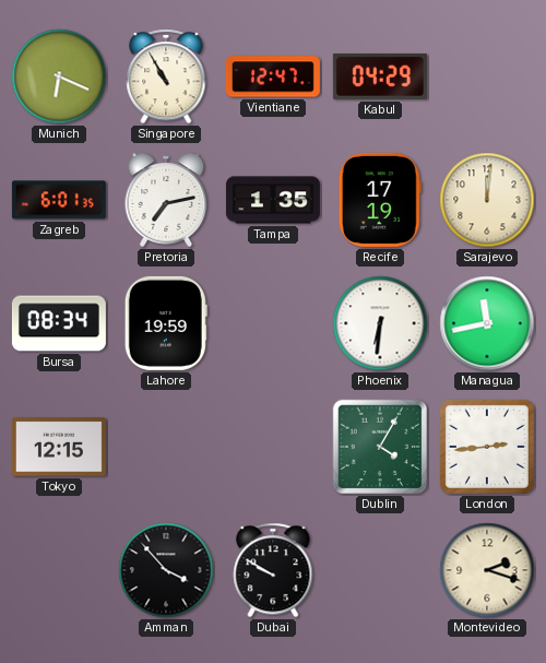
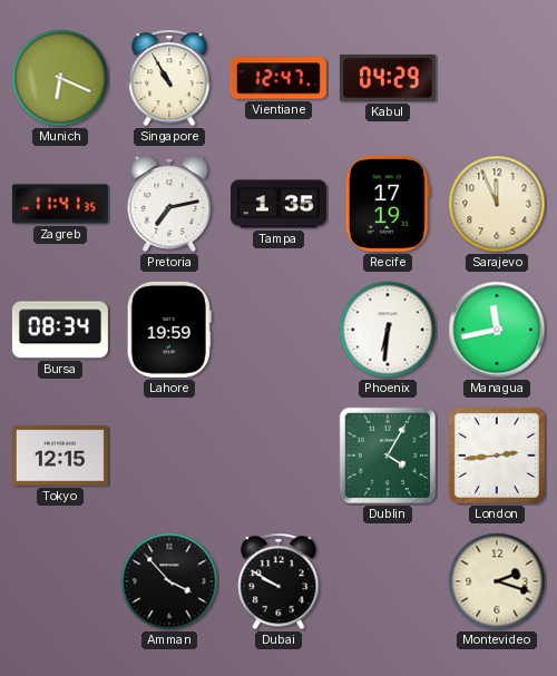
Zagreb: 6:01 -> 11:41
Sarajevo: 12:01 -> 11:56
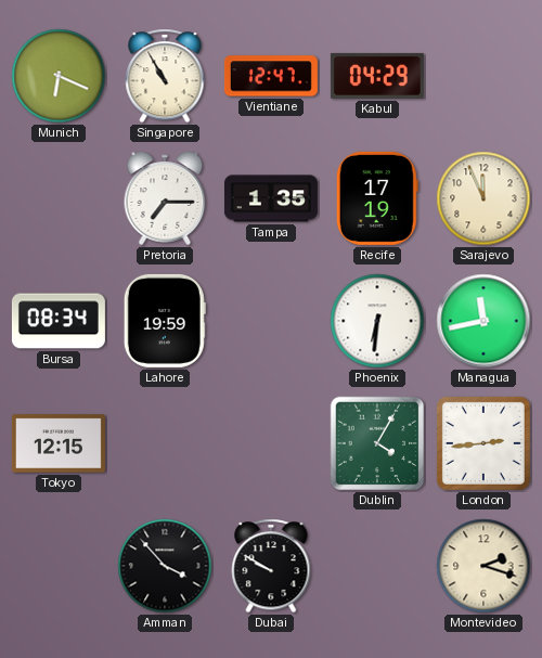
Zagreb: 11:41 -> none
Pretoria: 7:13 -> 7:15
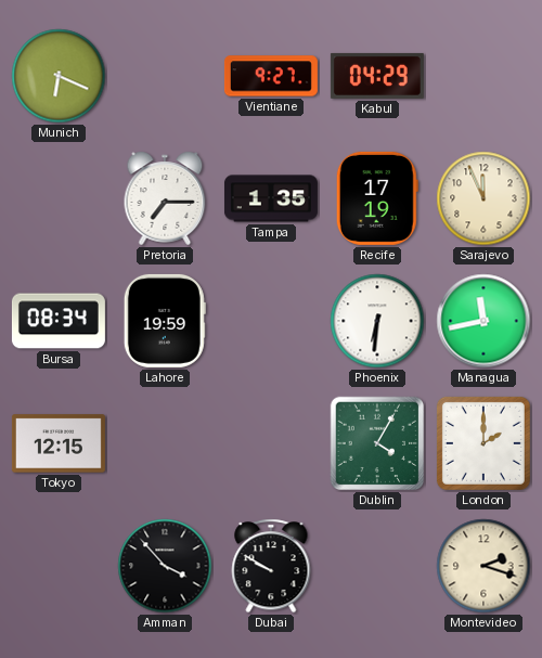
Singapore: 10:55 -> none
Vientiane: 12:47 -> 9:27
London: 2:44 -> 2:00
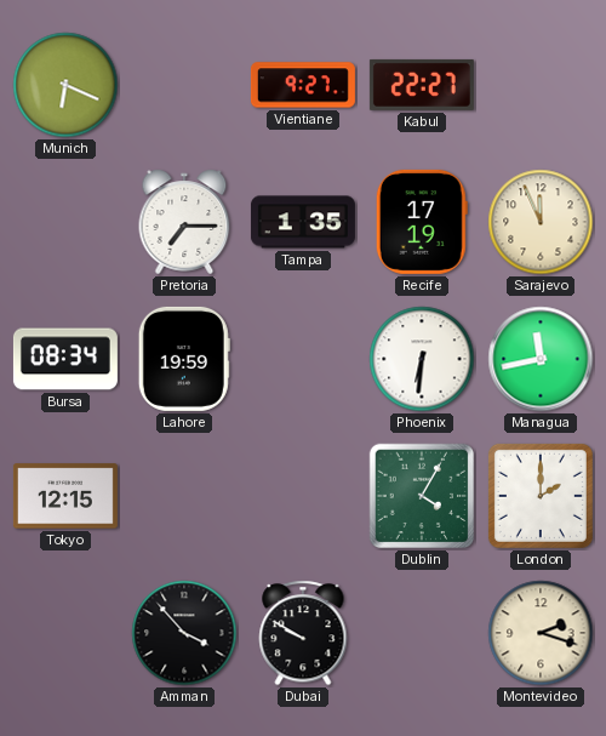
Kabul: 04:29 -> 22:27
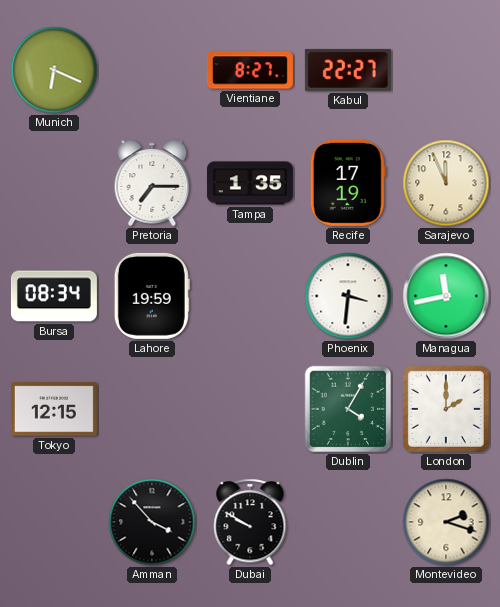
Vientiane: 9:27 -> 8:27
Phoenix: 6:31 -> 3:31
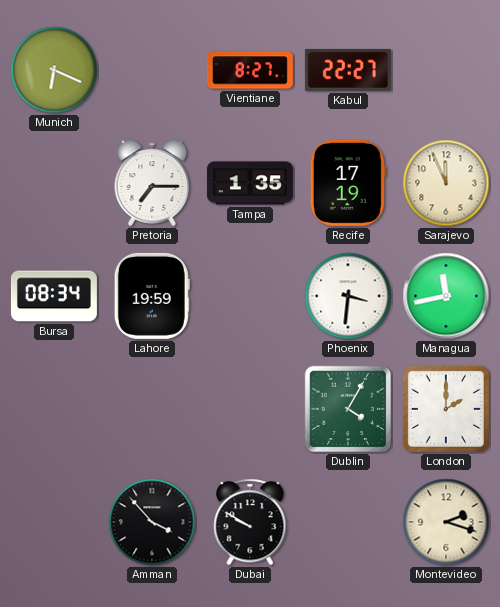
Tokyo: 12:15 -> none
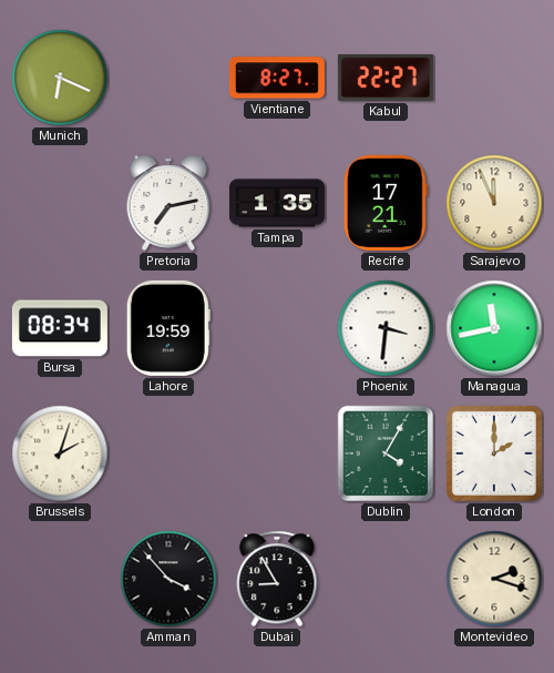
Pretoria: 7:15 -> 7:13
Recife: 17:19 -> 17:21
Brussels: none -> 2:03
Dubai: 9:50 -> 8:55
